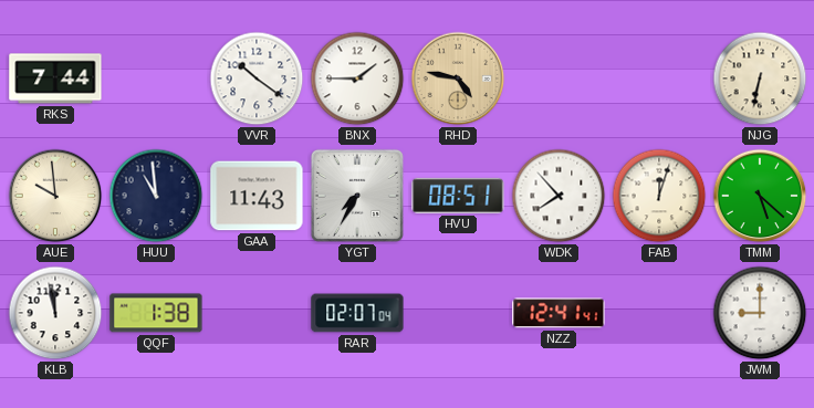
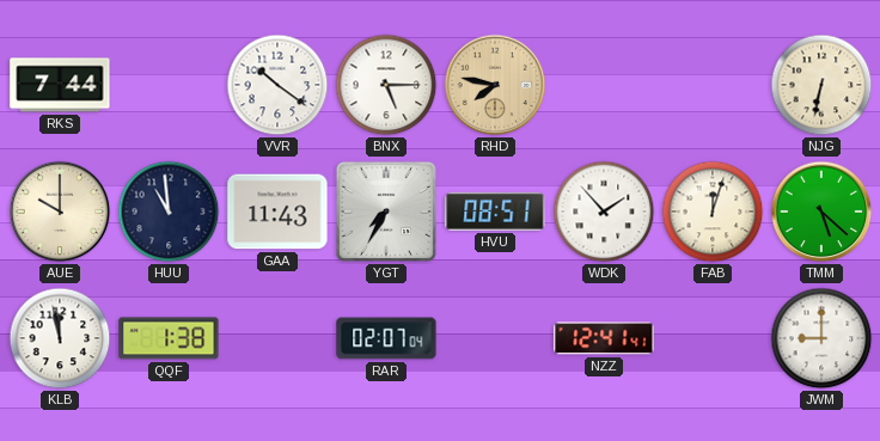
BNX: 1:45 -> 5:15
RHD: 4:47 -> 7:47
AUE: 9:59 -> 10:00
WDK: 7:53 -> 1:53
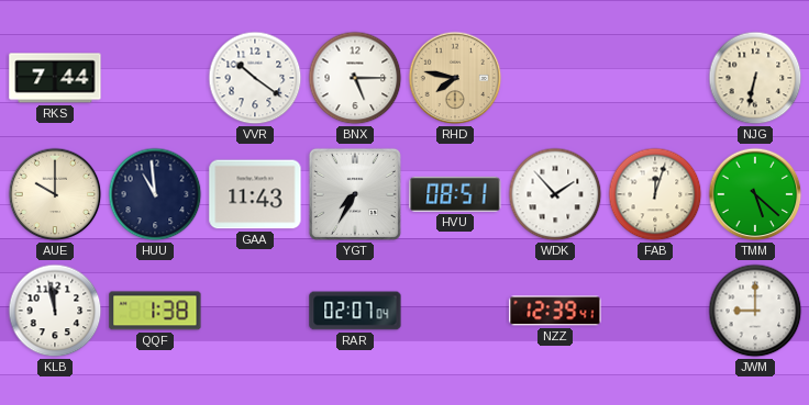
NZZ: 12:41 -> 12:39
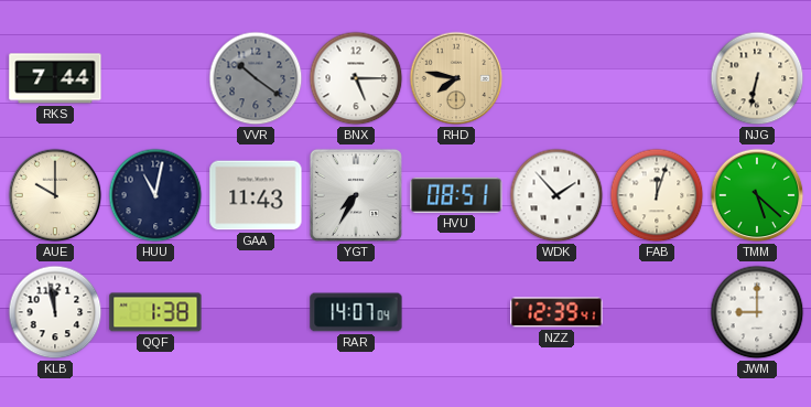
VVR dial: white -> grey
HUU: 10:59 -> 11:02
RAR: 02:07 -> 14:07
